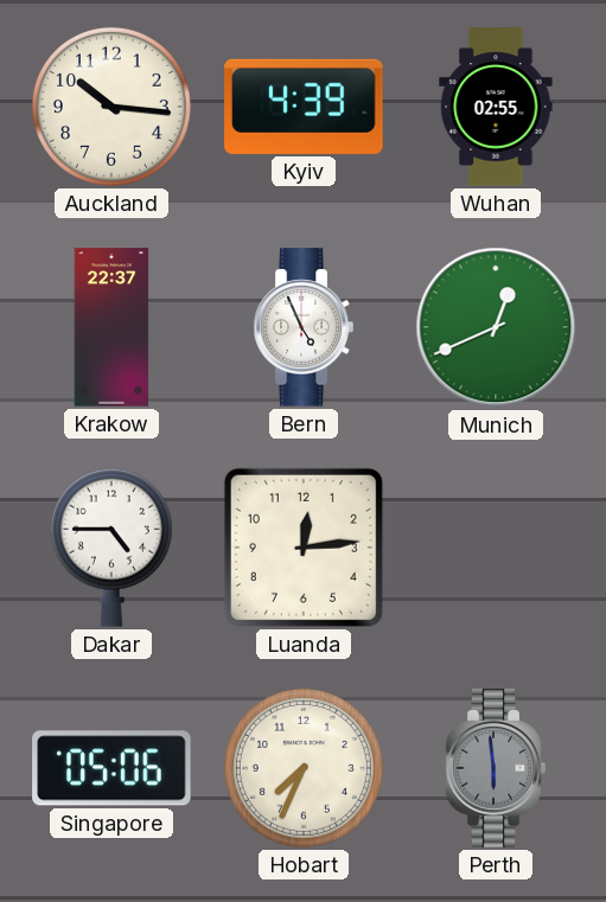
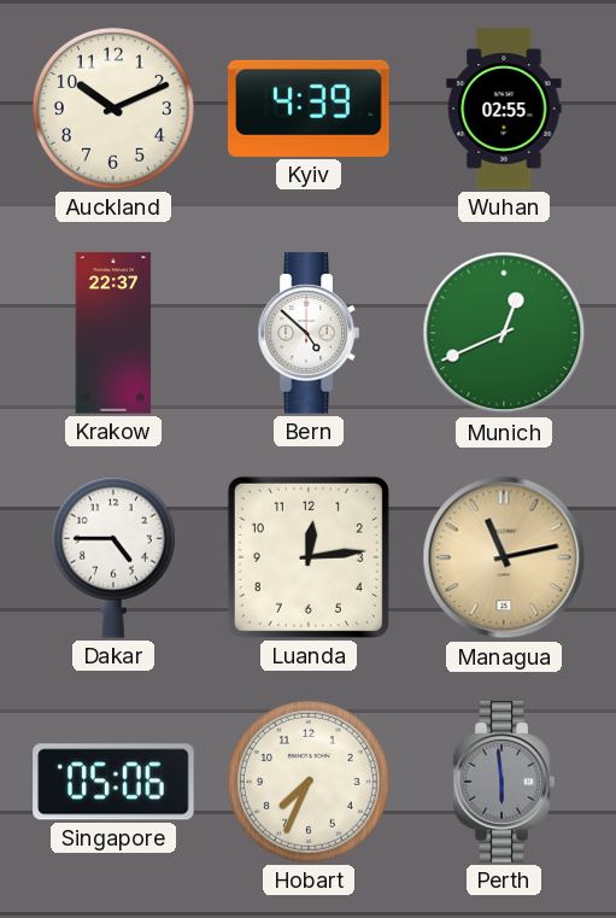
Auckland: 10:16 -> 10:11
Bern: 4:56 -> 4:52
Managua: none -> 11:13
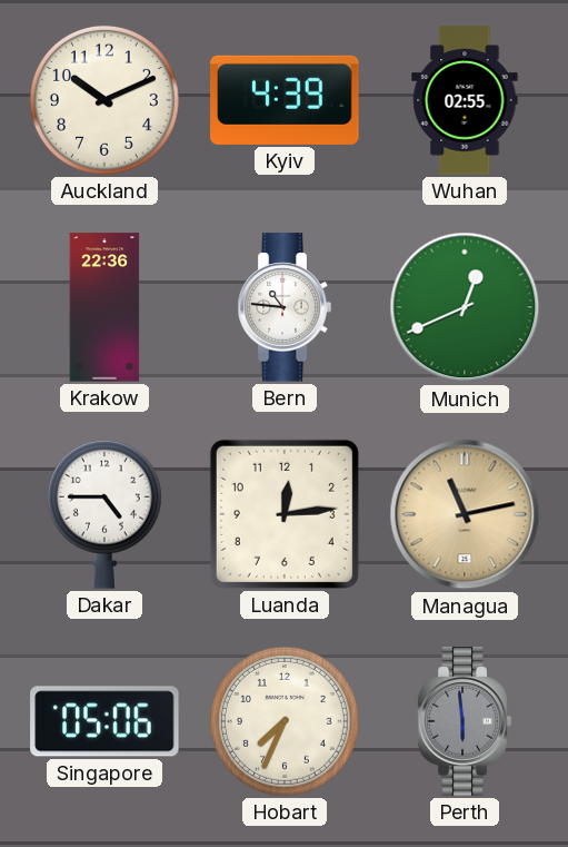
Krakow: 22:37 -> 22:36
Bern: 4:52 -> 10:46
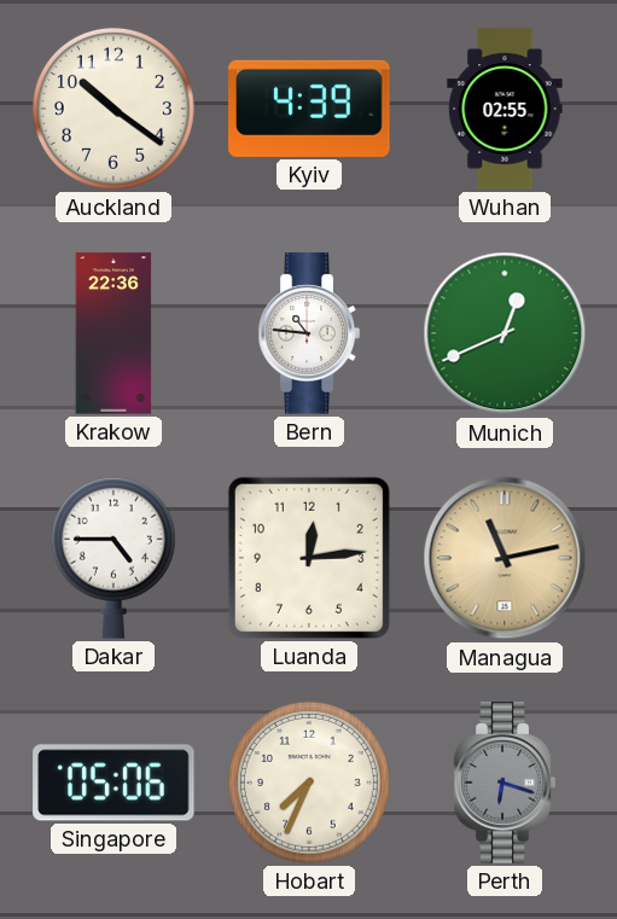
Auckland: 10:11 -> 10:21
Perth: 5:59 -> 6:18
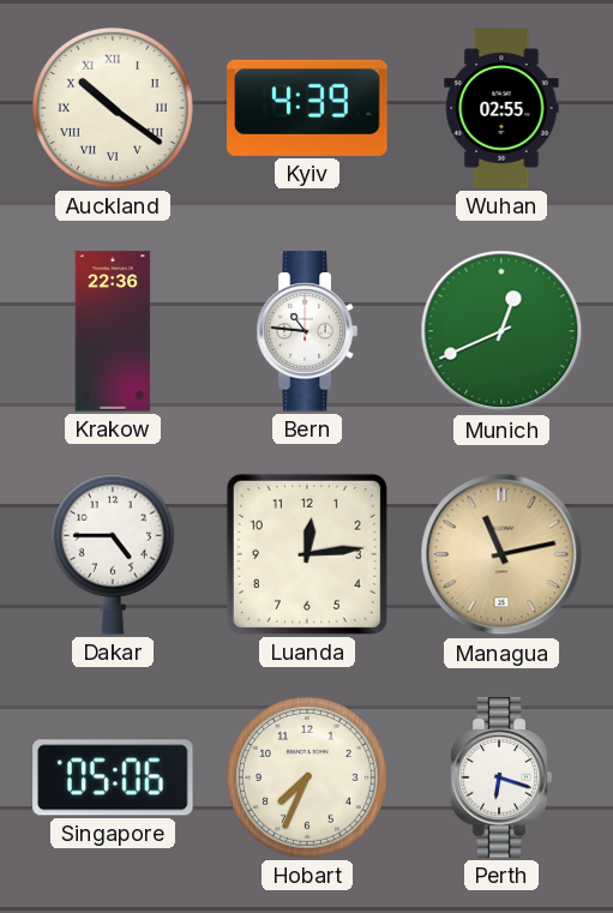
Auckland numerals: Arabic -> Roman
Perth dial: grey -> white
